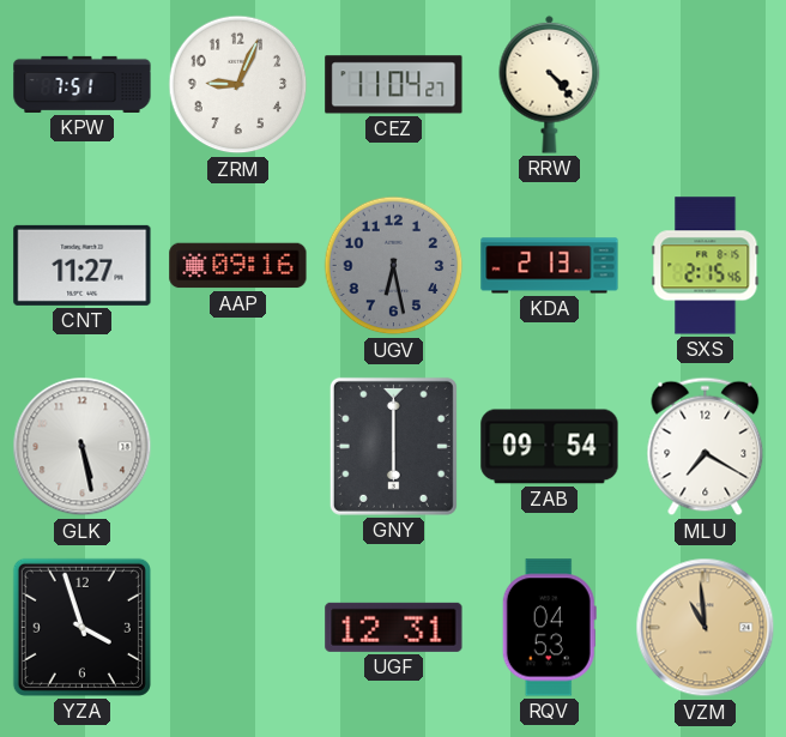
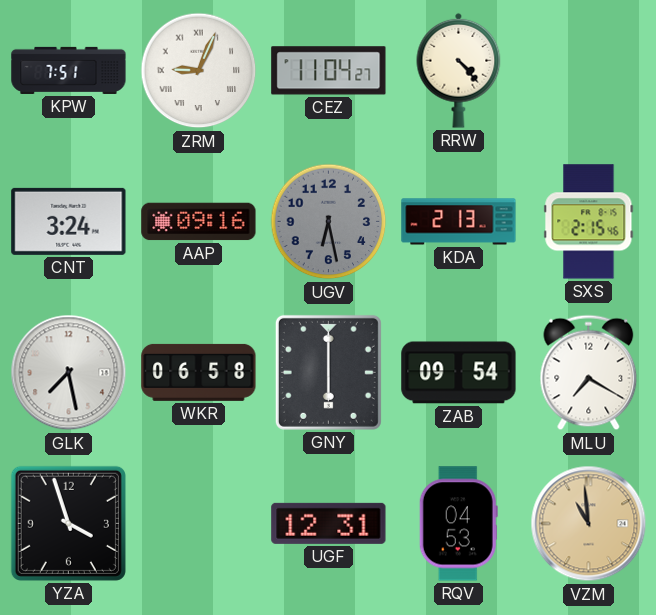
ZRM numerals: Arabic -> Roman
CNT: 11:27 -> 3:24
GLK: 5:28 -> 7:28
WKR: none -> 06:58
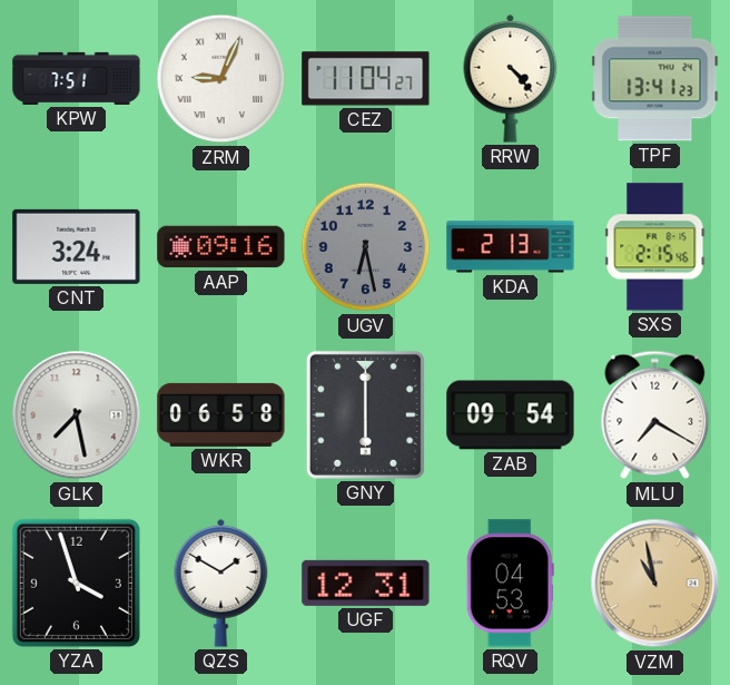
TPF: none -> 13:41
QZS: none -> 1:50
VZM: 10:59 -> 10:58
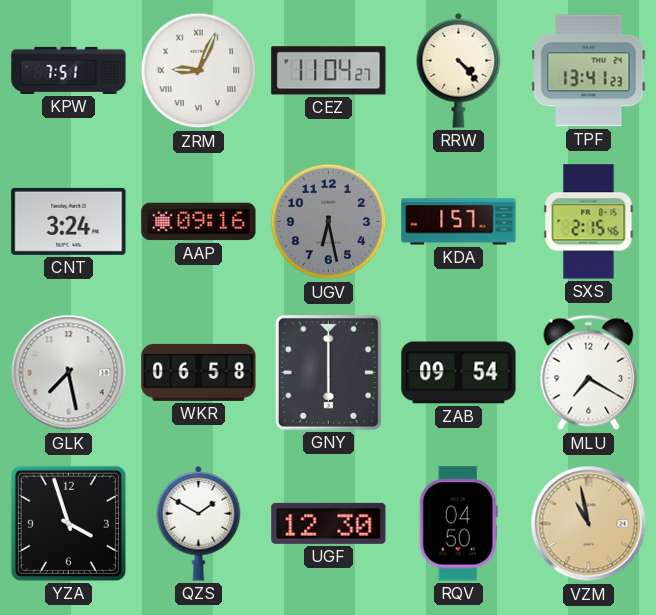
KDA: 2:13 -> 1:57
UGF: 12:31 -> 12:30
RQV: 04:53 -> 04:50
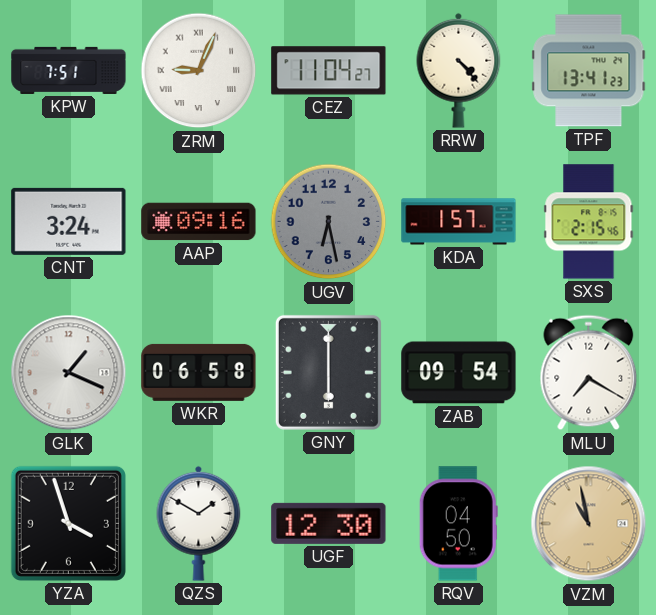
GLK: 7:28 -> 1:19
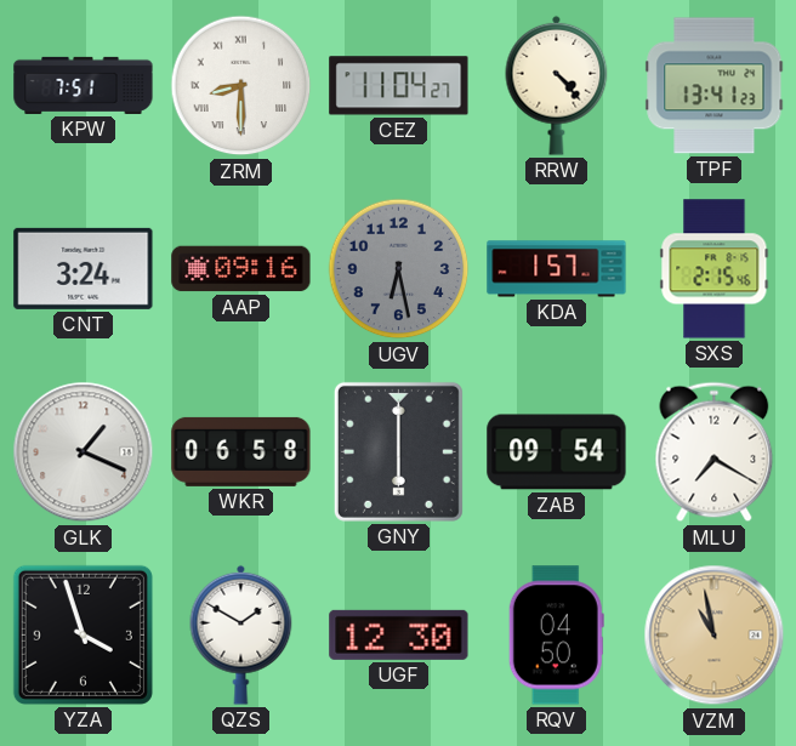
ZRM: 9:04 -> 8:30
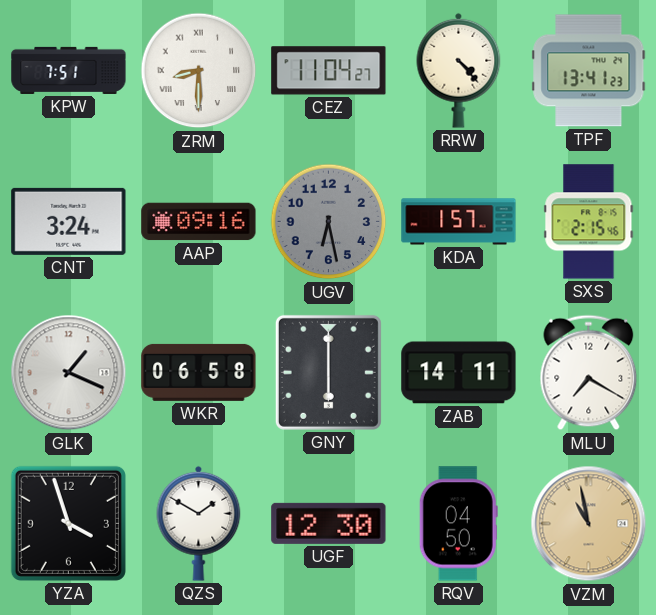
ZAB: 09:54 -> 14:11
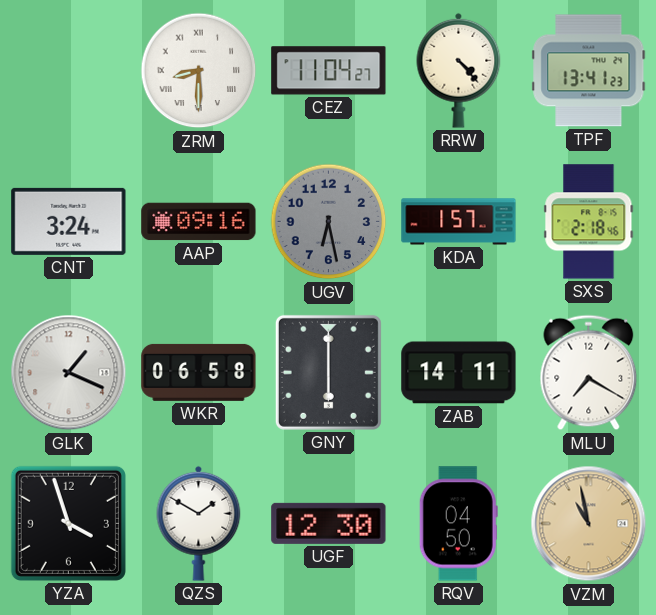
KPW: 7:51 -> none
SXS: 2:15 -> 2:18
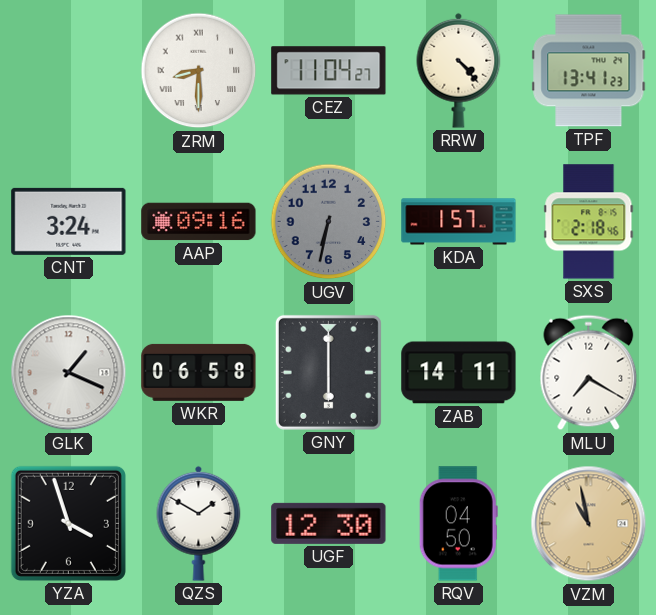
UGV: 6:28 -> 6:32
